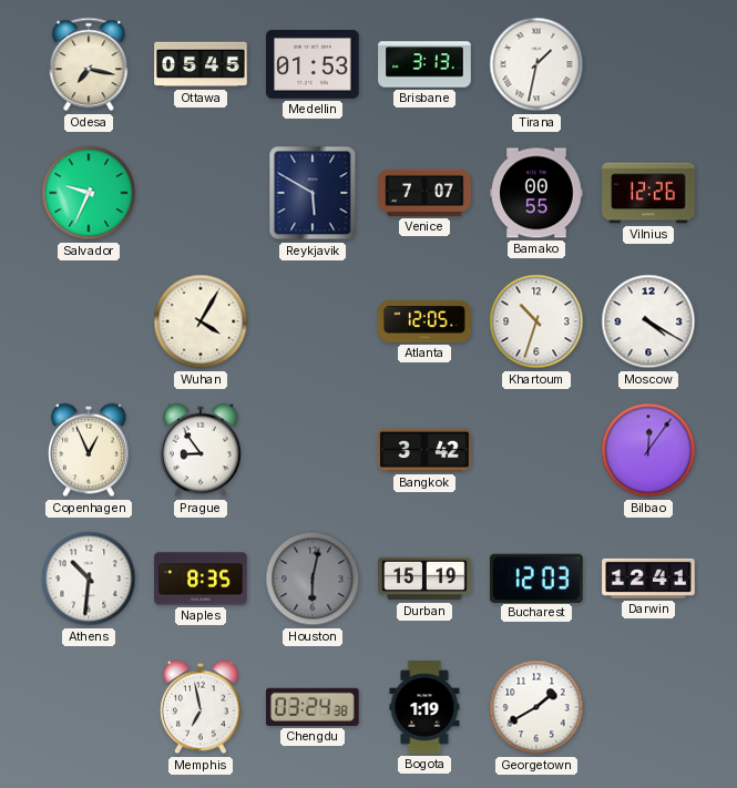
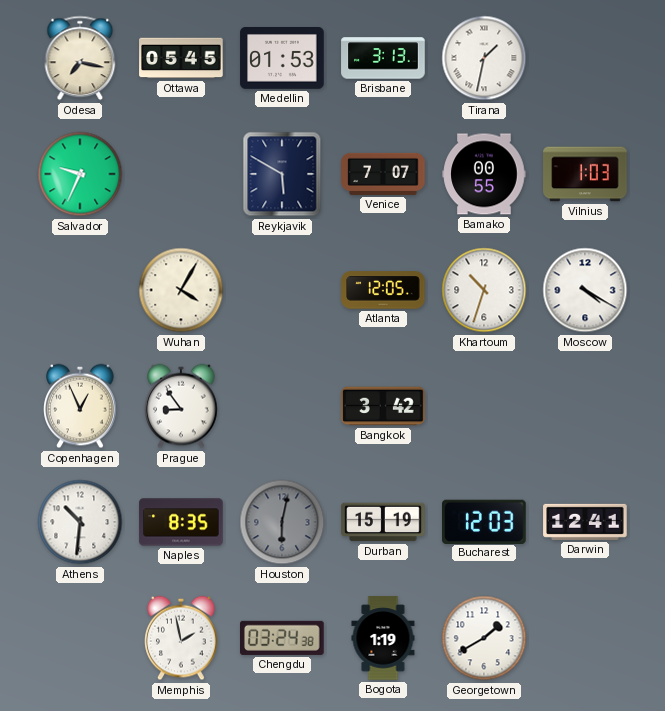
Vilnius: 12:26 -> 1:03
Bilbao: 12:06 -> none
Memphis: 6:58 -> 1:58
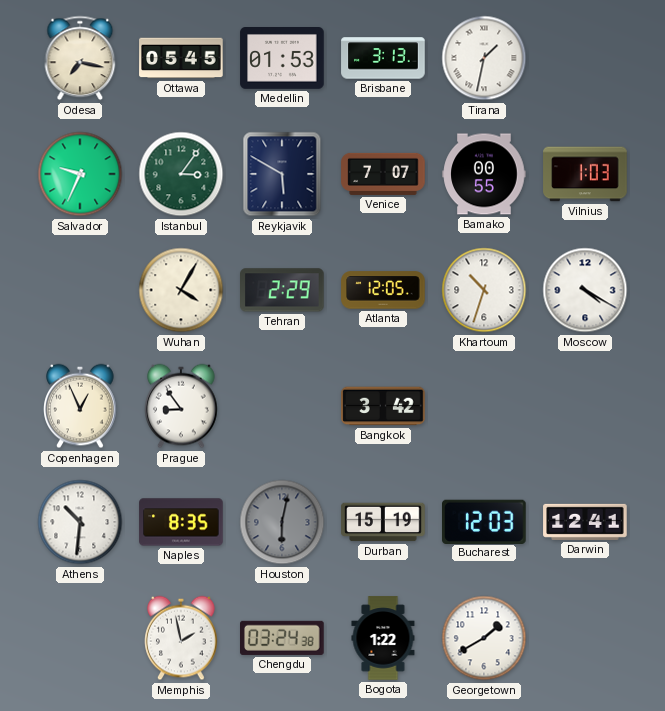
Istanbul: none -> 3:06
Tehran: none -> 2:29
Bogota: 1:19 -> 1:22
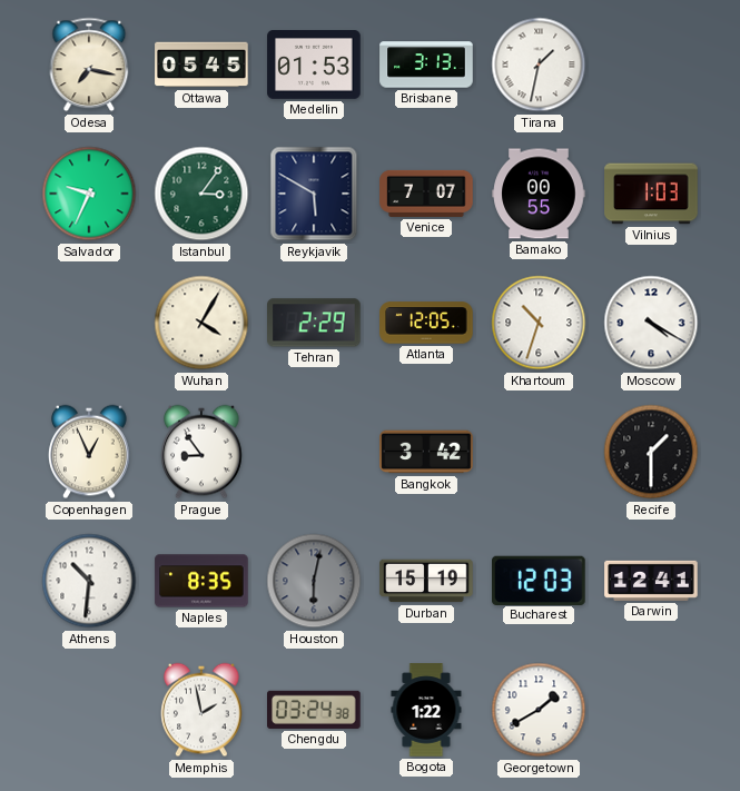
Recife: none -> 1:30
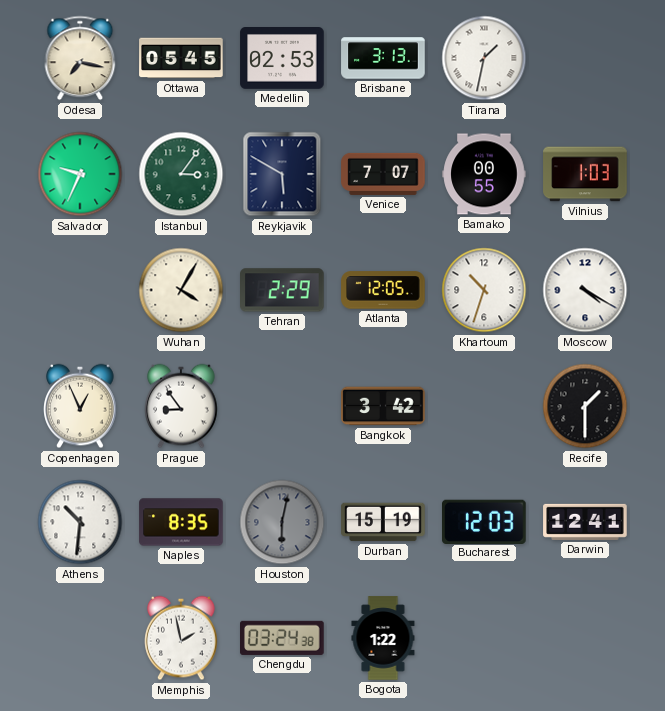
Medellin: 01:53 -> 02:53
Georgetown: 1:40 -> none
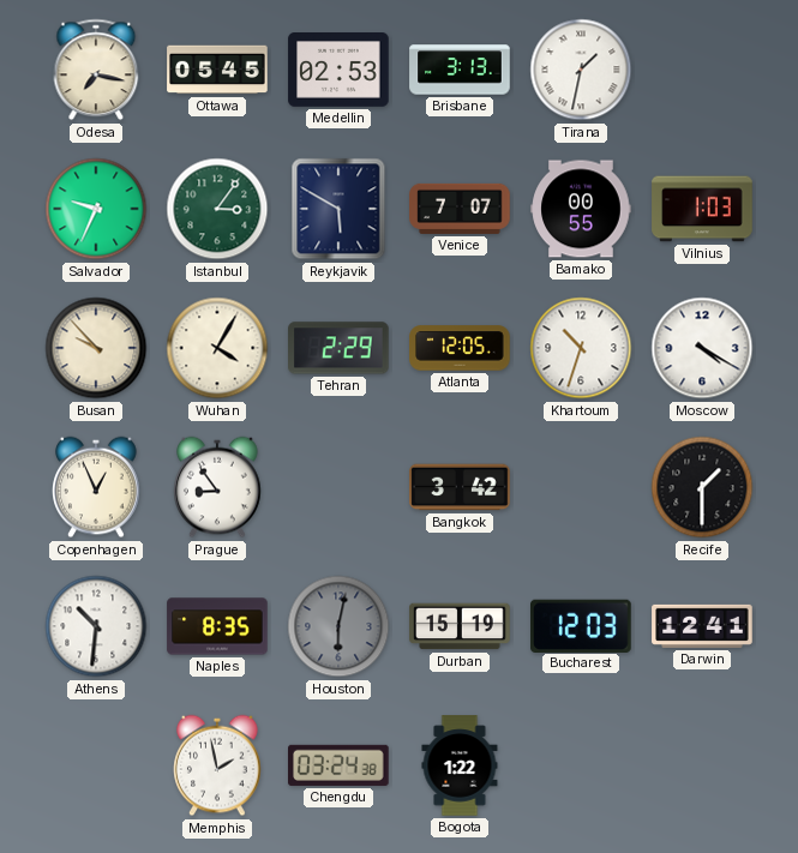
Busan: none -> 9:53
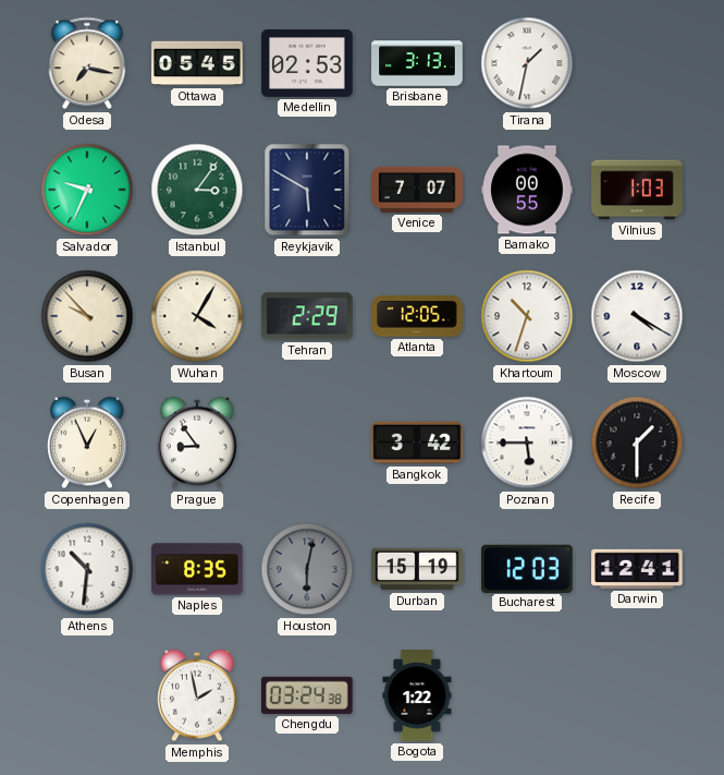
Poznan: none -> 5:45
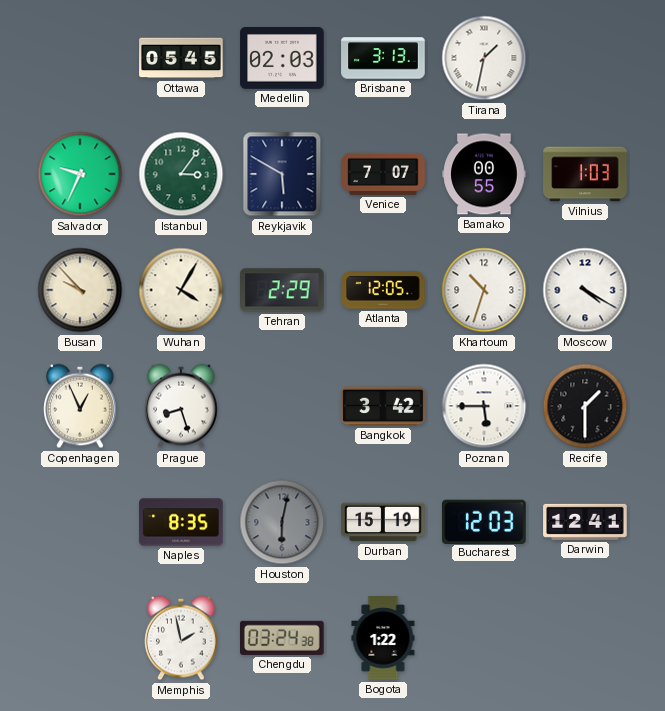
Odesa: 7:17 -> none
Medellin: 02:53 -> 02:03
Prague: 8:54 -> 8:27
Athens: 10:31 -> none
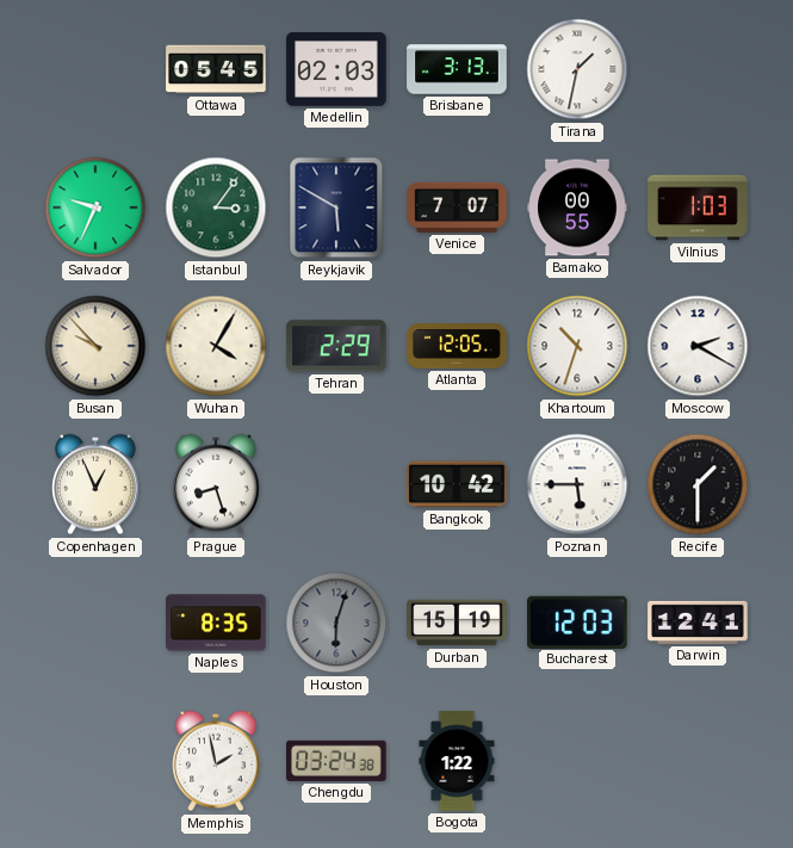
Moscow: 4:20 -> 2:20
Bangkok: 3:42 -> 10:42
Houston: 6:02 -> 6:03
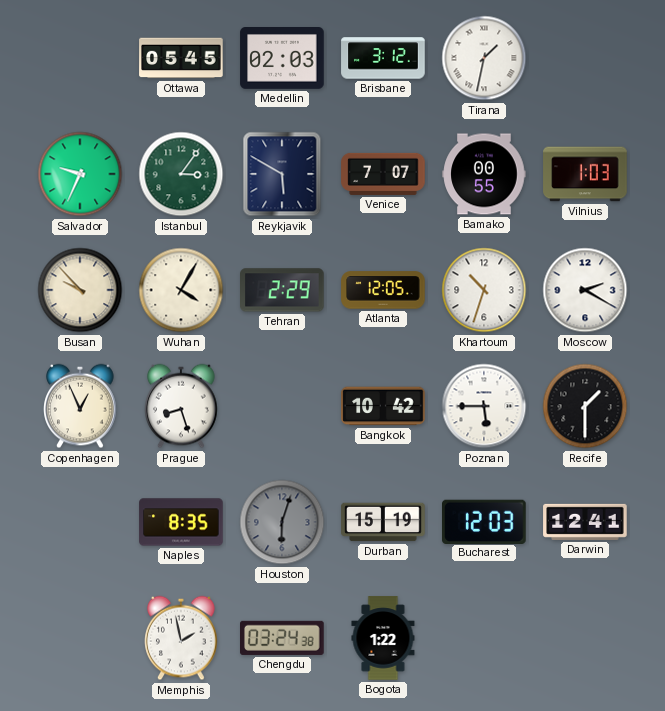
Brisbane: 3:13 -> 3:12
